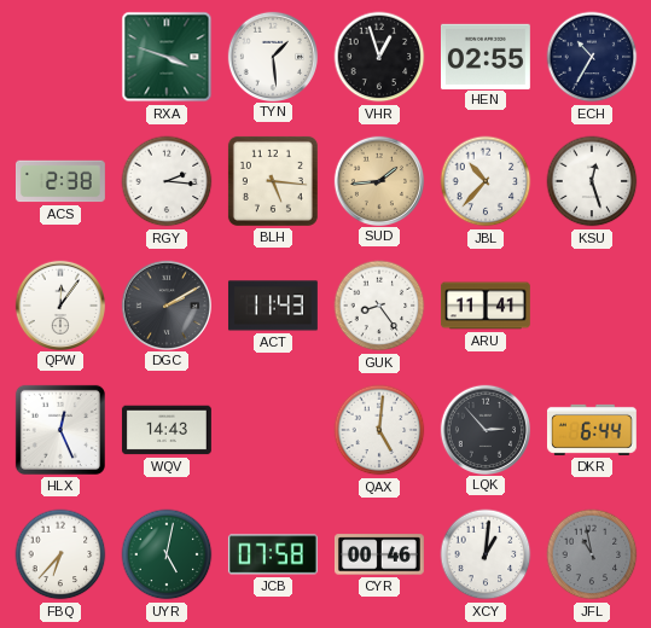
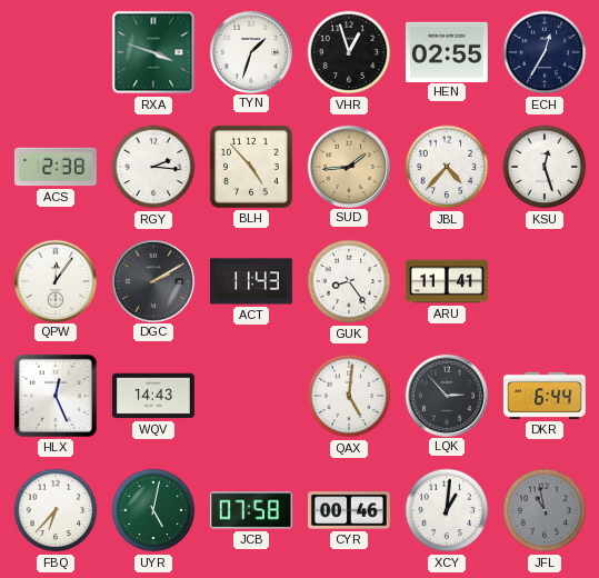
TYN: 1:29 -> 1:33
ECH: 10:35 -> 12:35
BLH: 5:16 -> 4:53
JBL: 10:37 -> 4:37
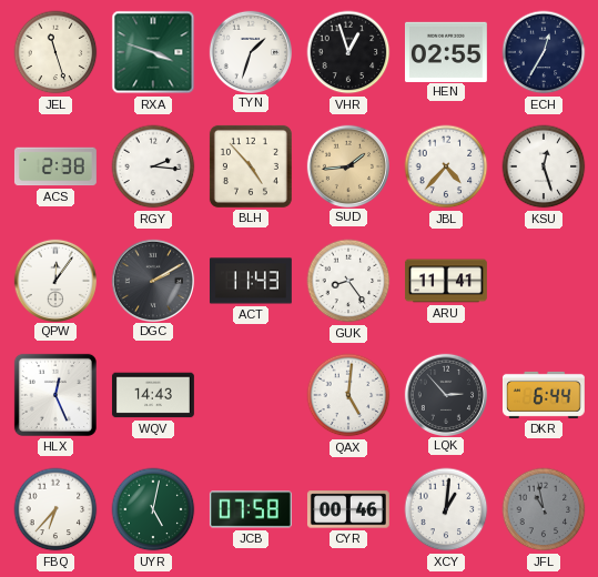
JEL: none -> 11:27
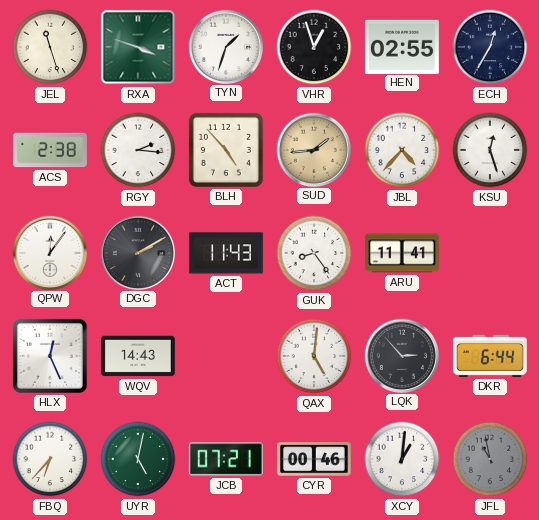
JCB: 07:58 -> 07:21
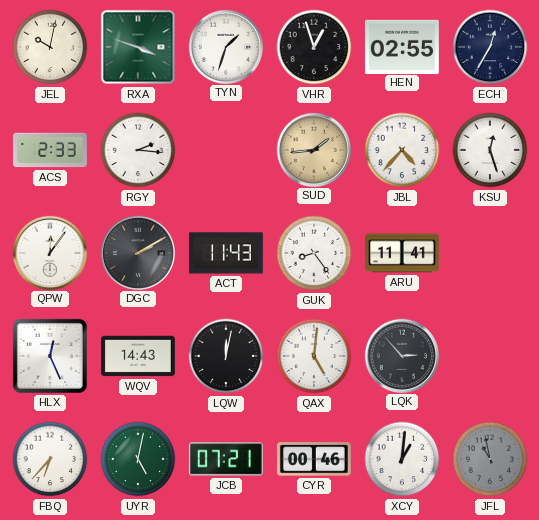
JEL: 11:27 -> 10:02
ACS: 2:38 -> 2:33
BLH: 4:53 -> none
LQW: none -> 12:02
DKR: 6:44 -> none
